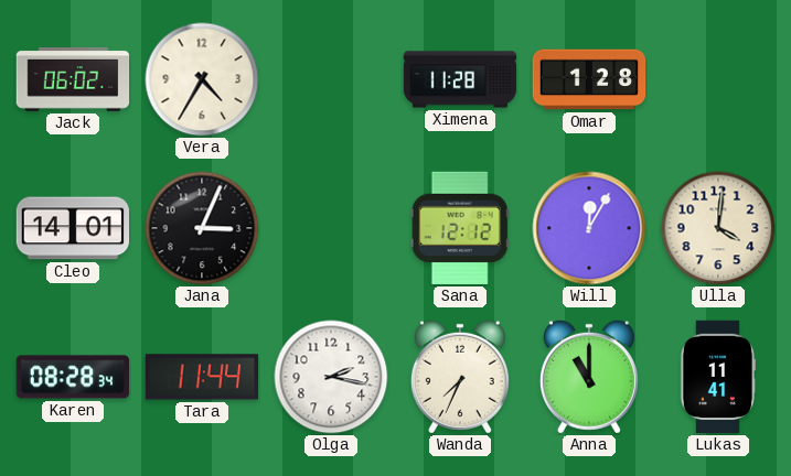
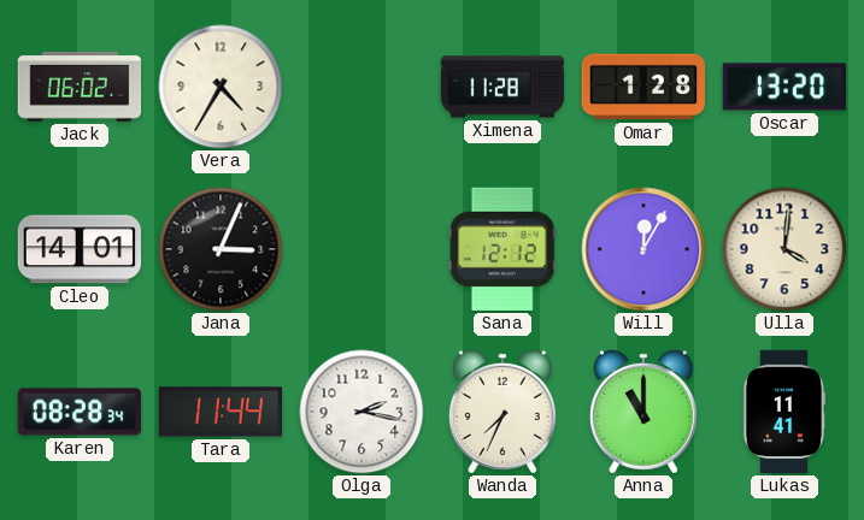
Oscar: none -> 13:20
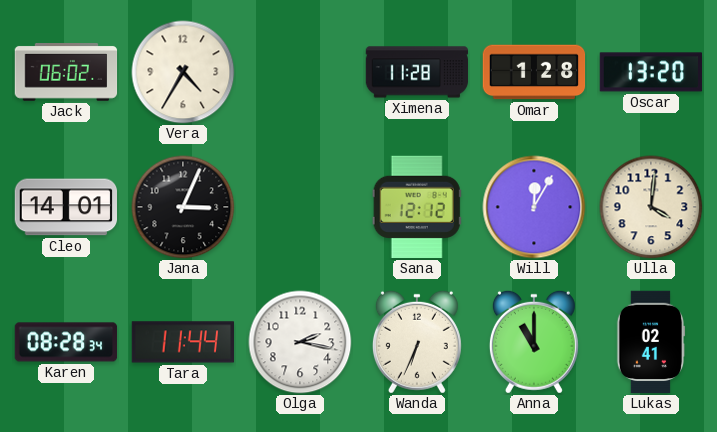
Wanda: 7:34 -> 6:34
Lukas: 11:41 -> 02:41
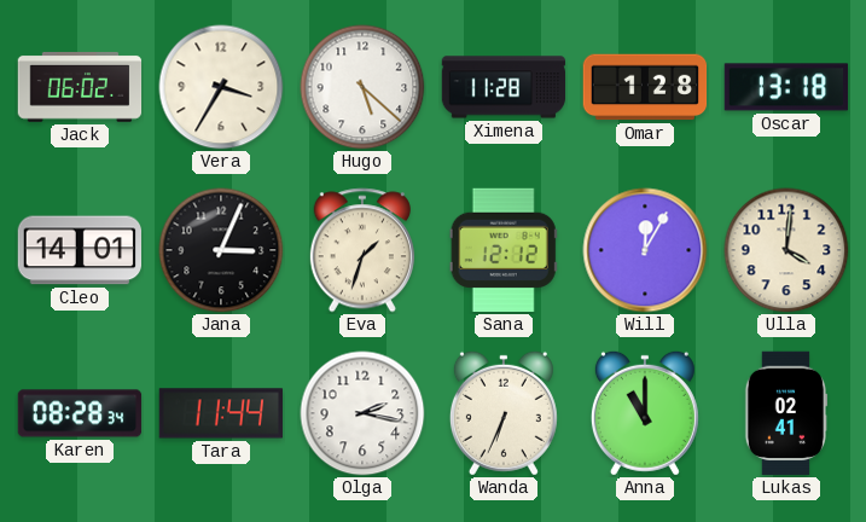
Vera: 4:35 -> 3:35
Hugo: none -> 5:22
Oscar: 13:20 -> 13:18
Eva: none -> 1:33
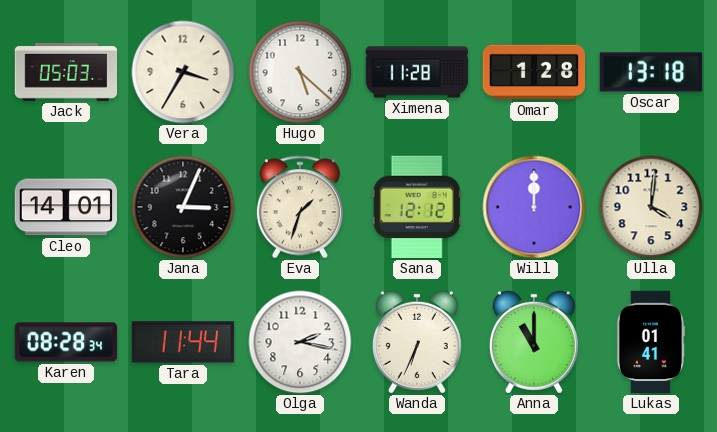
Jack: 06:02 -> 05:03
Will: 12:05 -> 12:00
Lukas: 02:41 -> 01:41
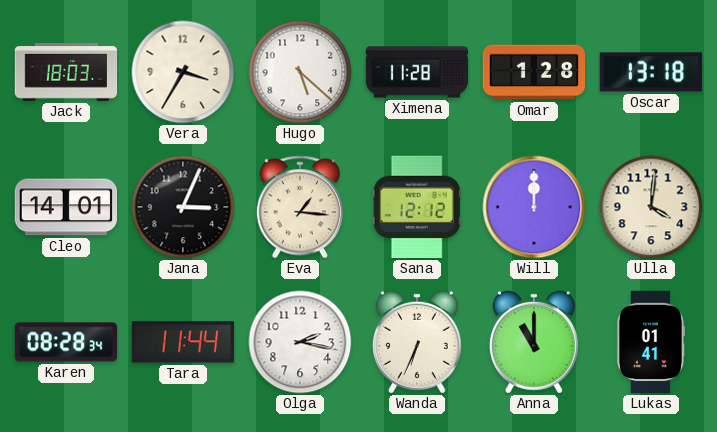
Jack: 05:03 -> 18:03
Eva: 1:33 -> 1:16
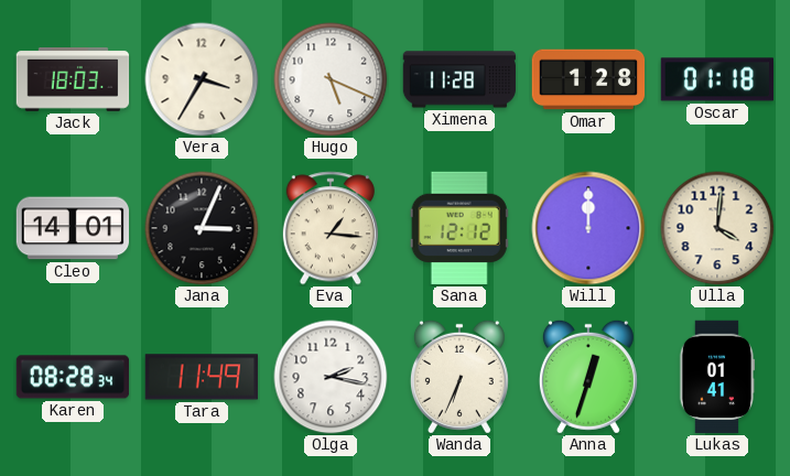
Hugo: 5:22 -> 5:19
Oscar: 13:18 -> 01:18
Tara: 11:44 -> 11:49
Anna: 11:00 -> 12:33
